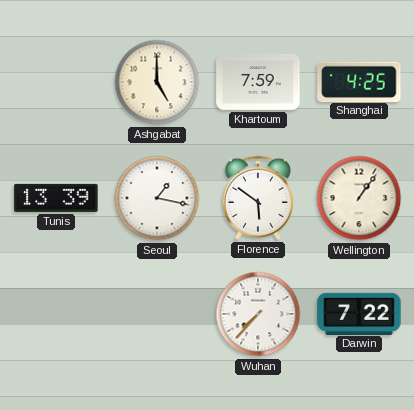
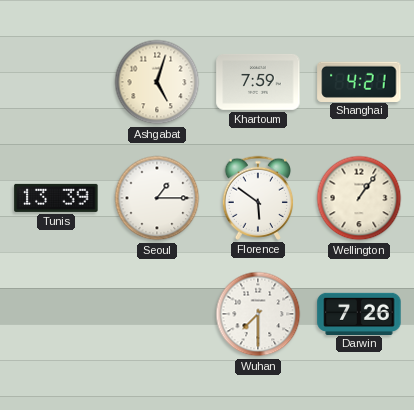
Ashgabat: 5:00 -> 5:03
Shanghai: 4:25 -> 4:21
Seoul: 1:17 -> 1:15
Wuhan: 7:37 -> 7:30
Darwin: 7:22 -> 7:26
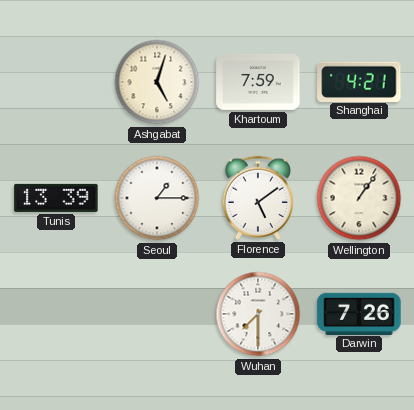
Florence: 5:51 -> 5:09
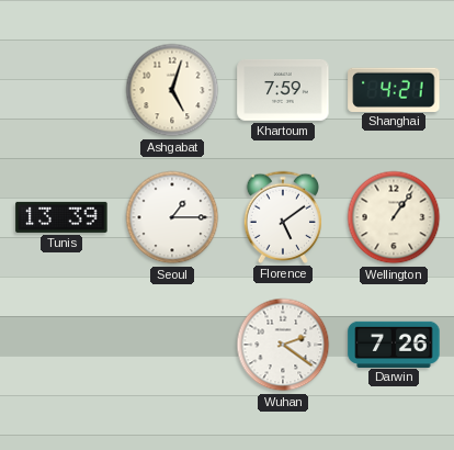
Wuhan: 7:30 -> 2:21
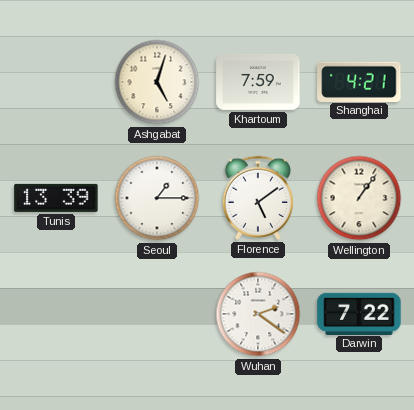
Darwin: 7:26 -> 7:22
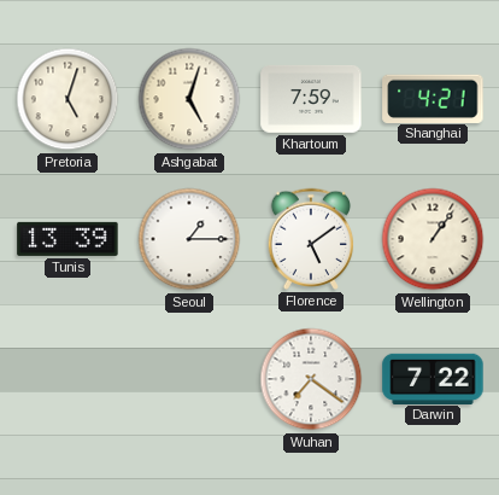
Pretoria: none -> 5:03
Wuhan: 2:21 -> 7:21
